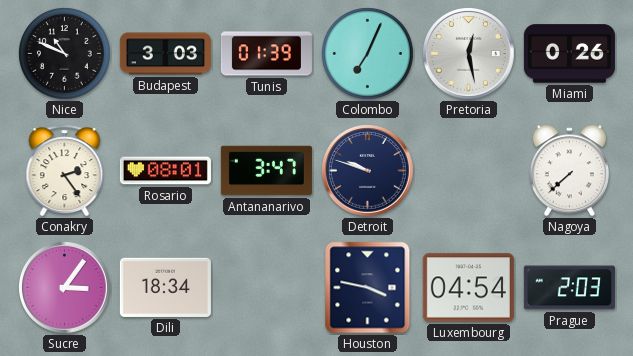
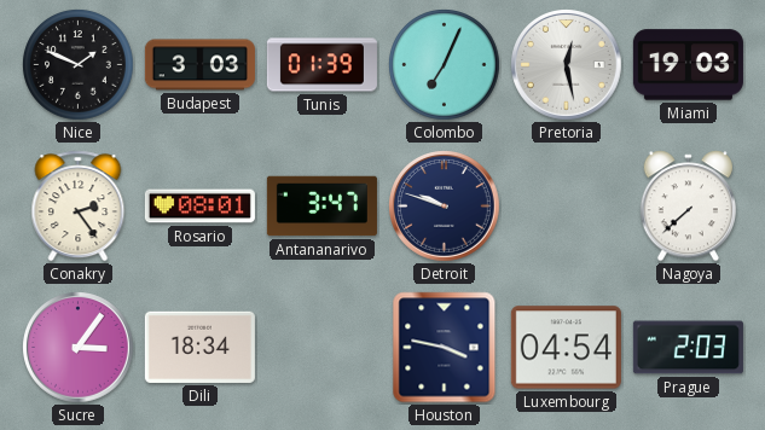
Nice: 10:49 -> 1:49
Miami: 0:26 -> 19:03
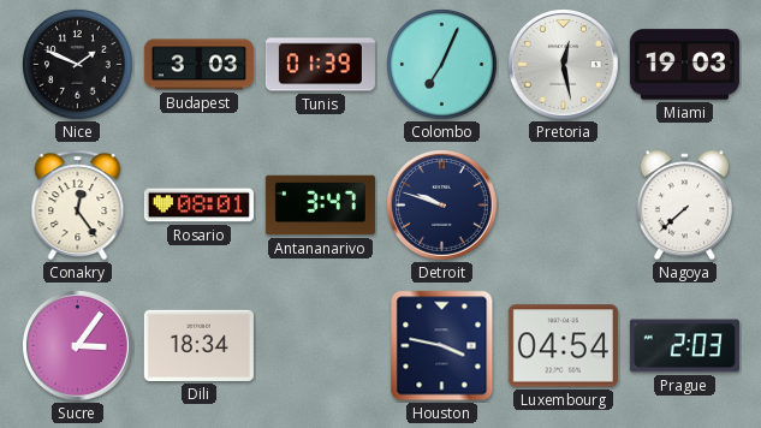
Conakry: 2:24 -> 12:24
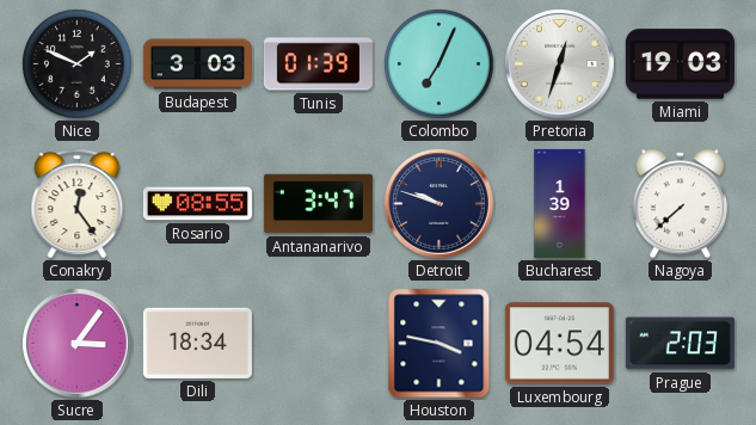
Pretoria: 12:28 -> 12:33
Rosario: 08:01 -> 08:55
Bucharest: none -> 1:39
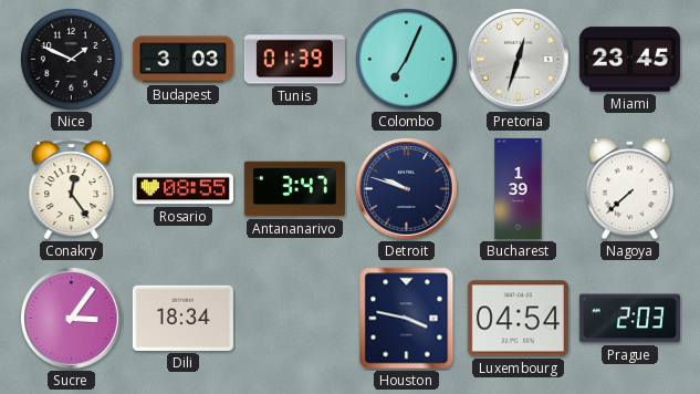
Miami: 19:03 -> 23:45
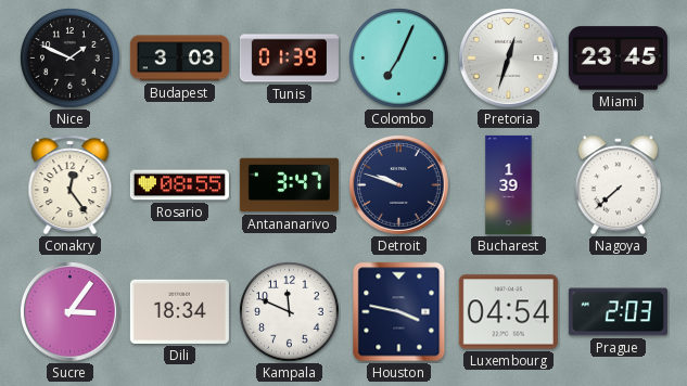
Kampala: none -> 11:49
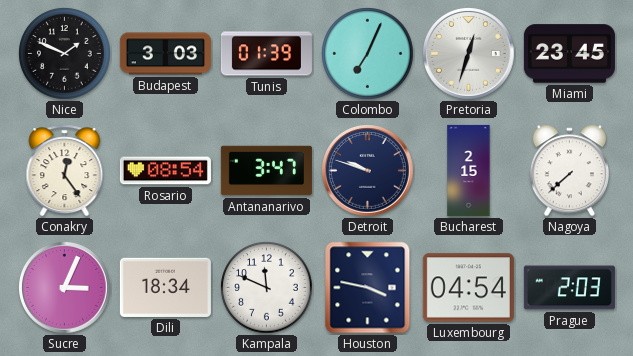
Rosario: 08:55 -> 08:54
Bucharest: 1:39 -> 2:15
Sucre: 3:06 -> 3:04
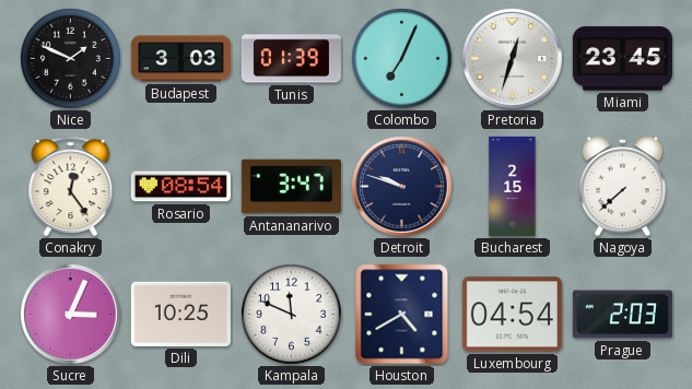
Dili: 18:34 -> 10:25
Houston: 3:47 -> 4:40
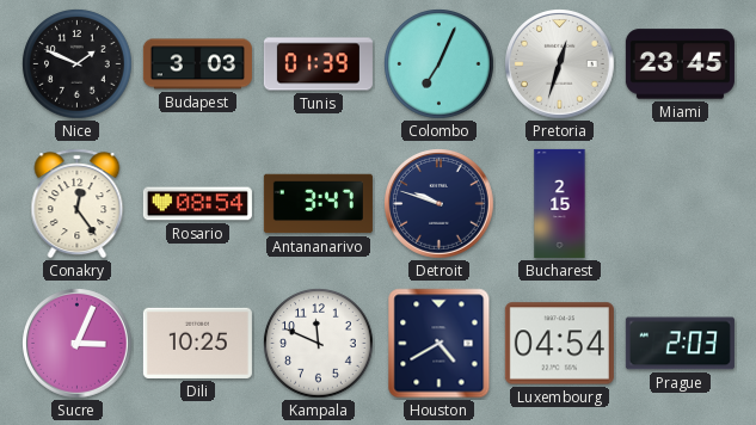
Nagoya: 7:38 -> none
